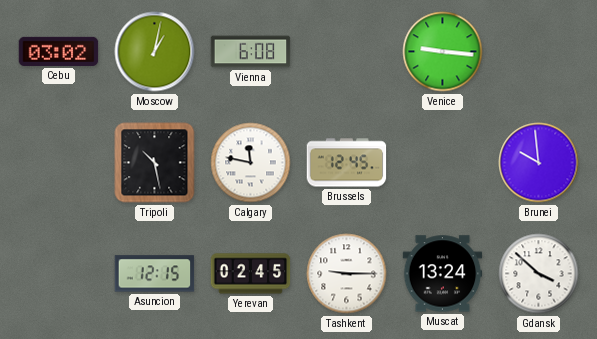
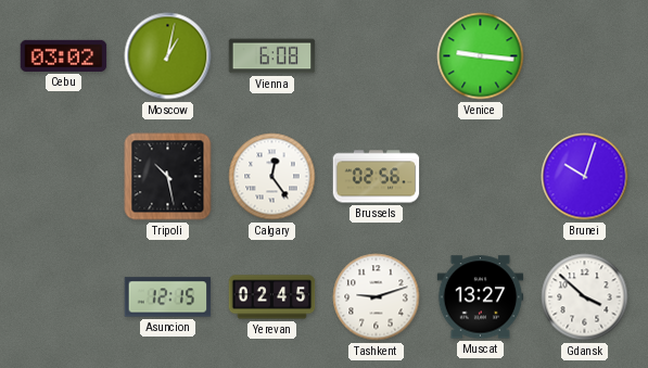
Calgary: 11:47 -> 12:24
Brussels: 12:45 -> 02:56
Brunei: 9:59 -> 10:03
Tashkent: 9:15 -> 9:12
Muscat: 13:24 -> 13:27
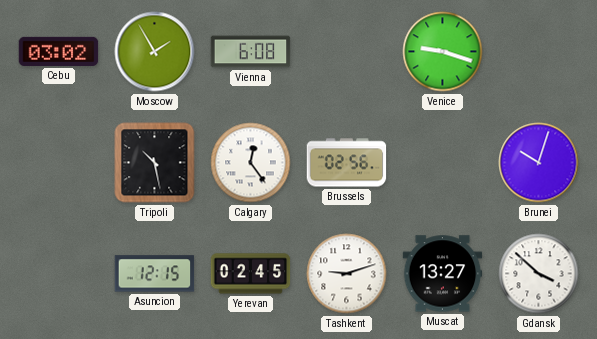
Moscow: 1:02 -> 1:55
Venice: 9:16 -> 9:18
